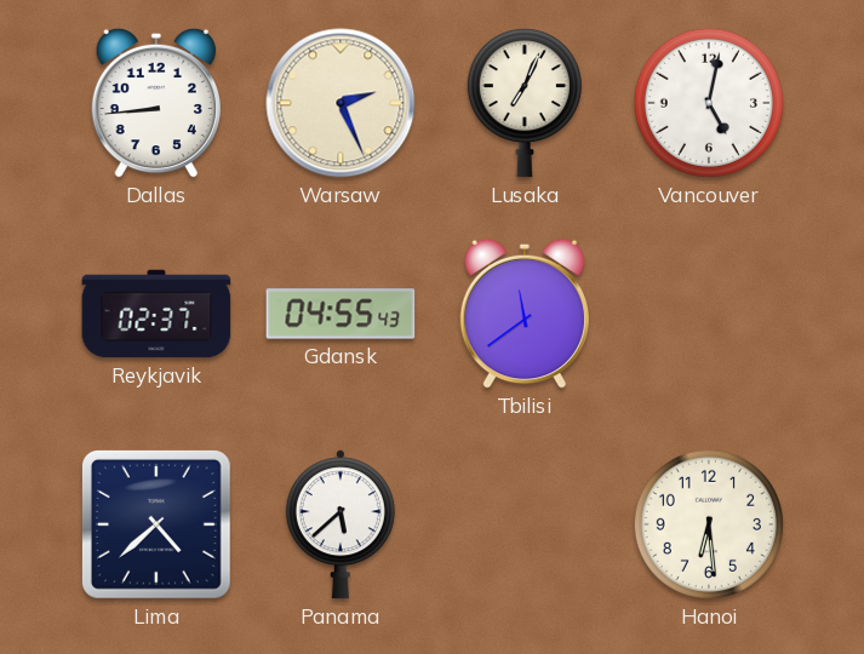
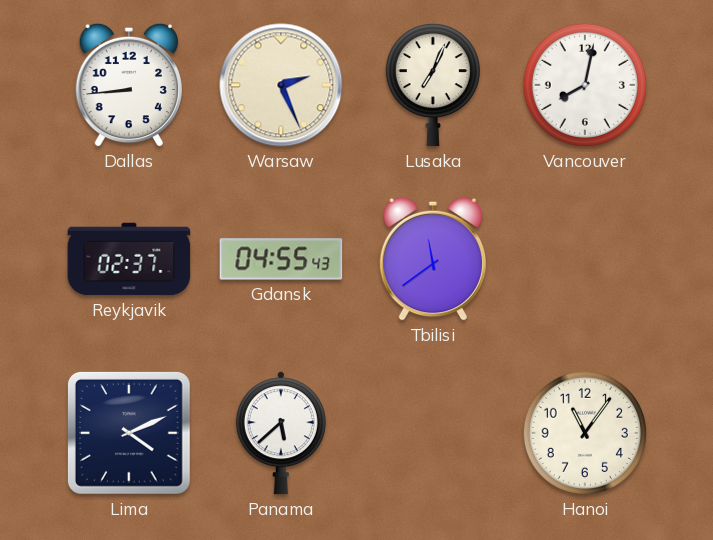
Vancouver: 5:02 -> 8:02
Lima: 4:38 -> 4:11
Hanoi: 6:29 -> 11:06
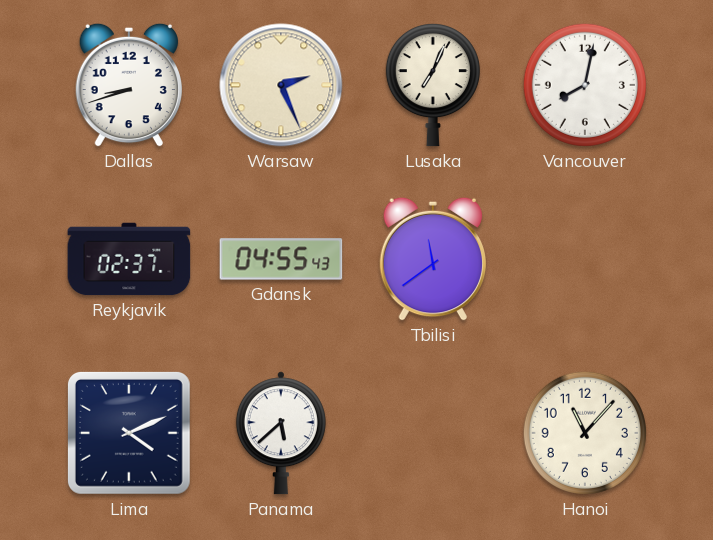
Dallas: 8:44 -> 8:42
Hanoi: 11:06 -> 11:07
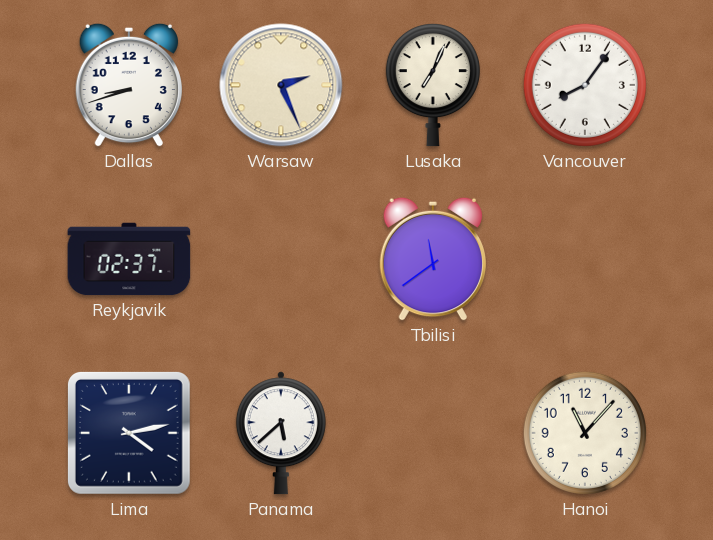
Vancouver: 8:02 -> 8:06
Gdansk: 04:55 -> none
Lima: 4:11 -> 4:13
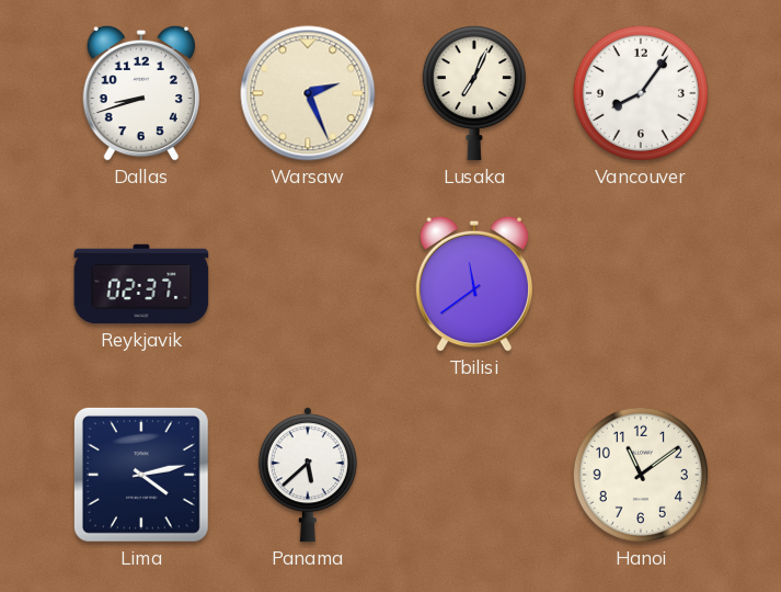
Hanoi: 11:07 -> 11:09
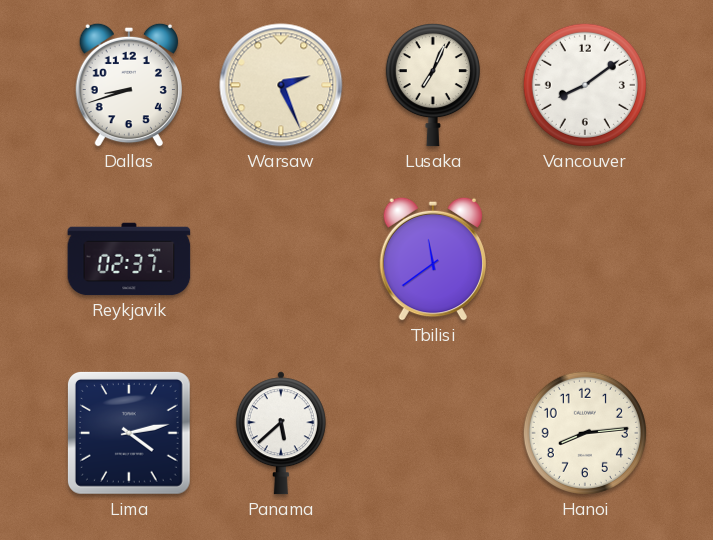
Vancouver: 8:06 -> 8:09
Hanoi: 11:09 -> 8:14
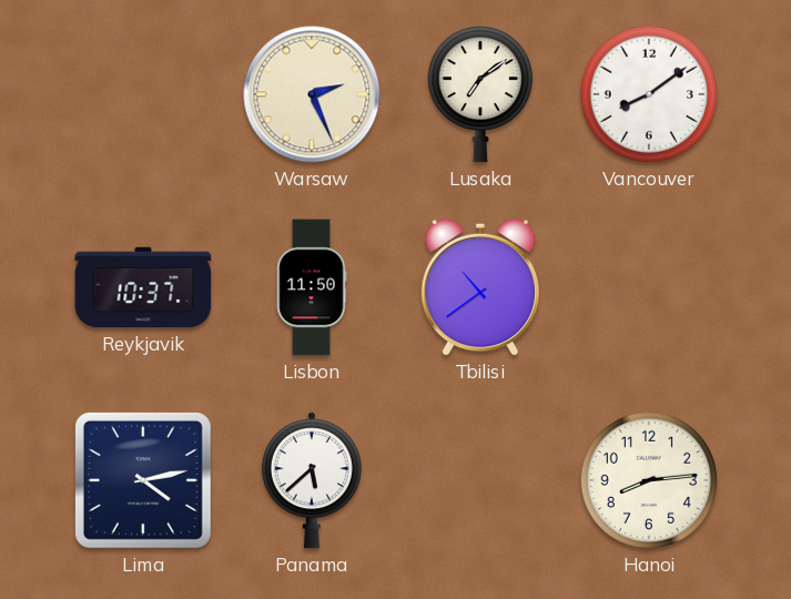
Dallas: 8:42 -> none
Lusaka: 7:04 -> 7:09
Reykjavik: 02:37 -> 10:37
Lisbon: none -> 11:50
Tbilisi: 11:39 -> 10:39
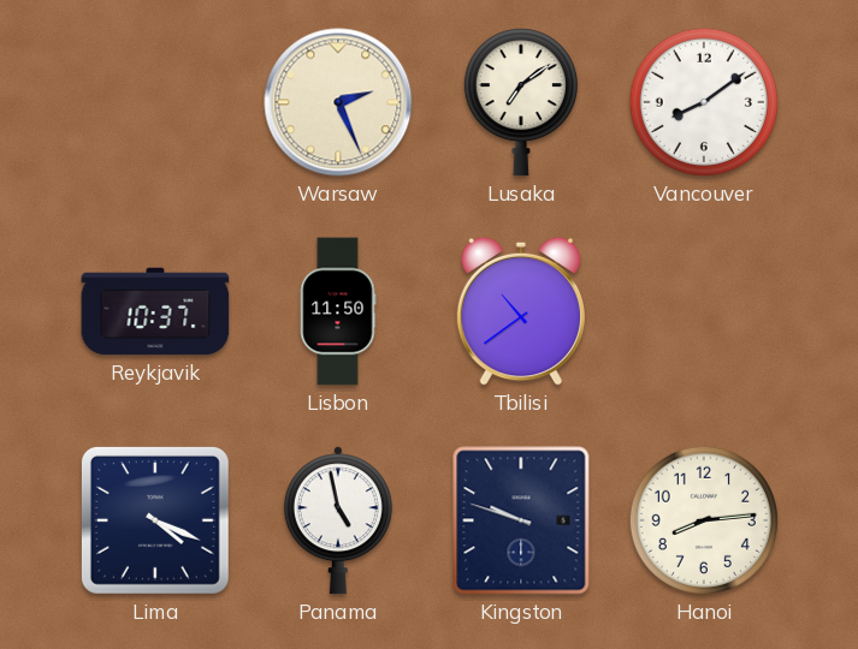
Lima: 4:13 -> 4:19
Panama: 5:38 -> 4:58
Kingston: none -> 9:48
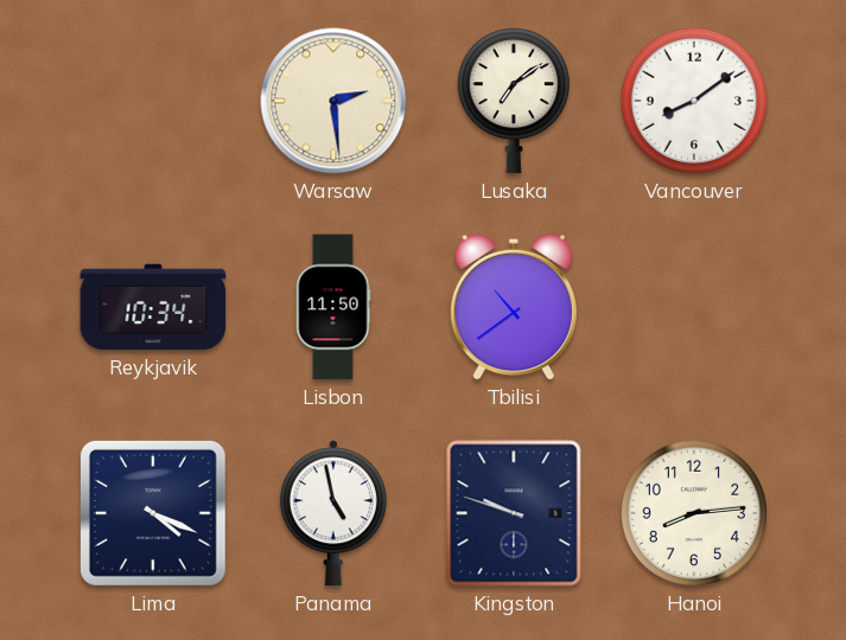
Warsaw: 2:26 -> 2:29
Reykjavik: 10:37 -> 10:34
